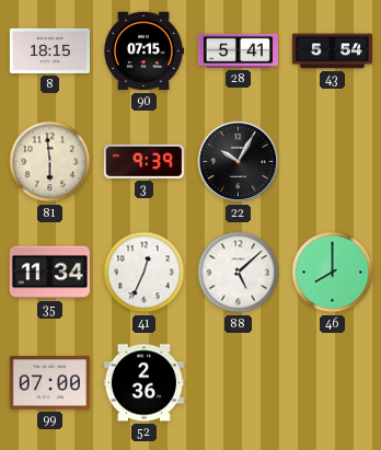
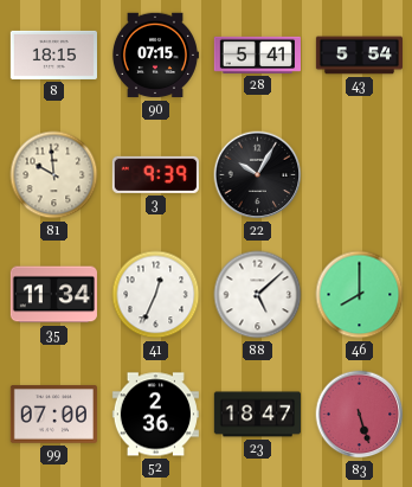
81: 5:59 -> 9:59
23: none -> 18:47
83: none -> 5:27
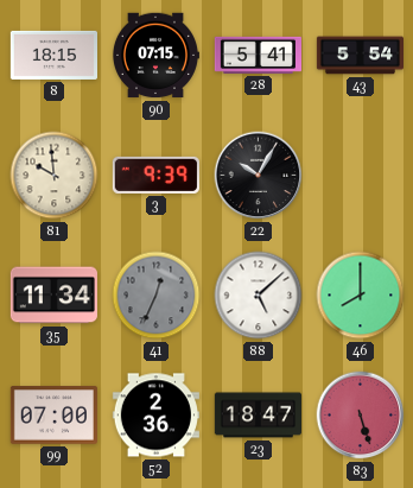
41 dial: white -> grey
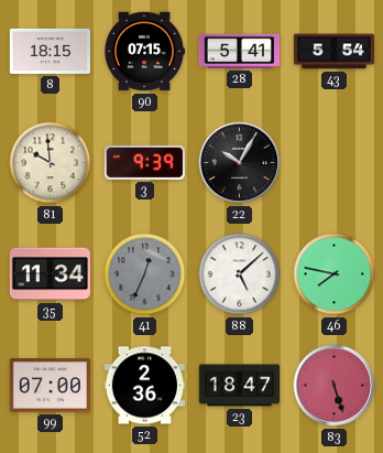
46: 8:00 -> 7:47
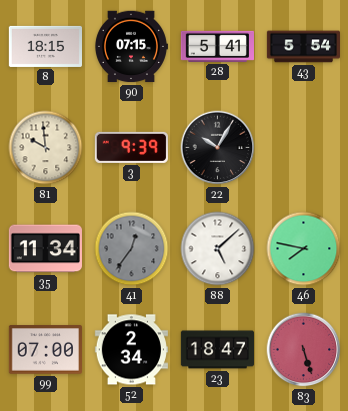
41: 12:34 -> 12:36
52: 2:36 -> 2:34
